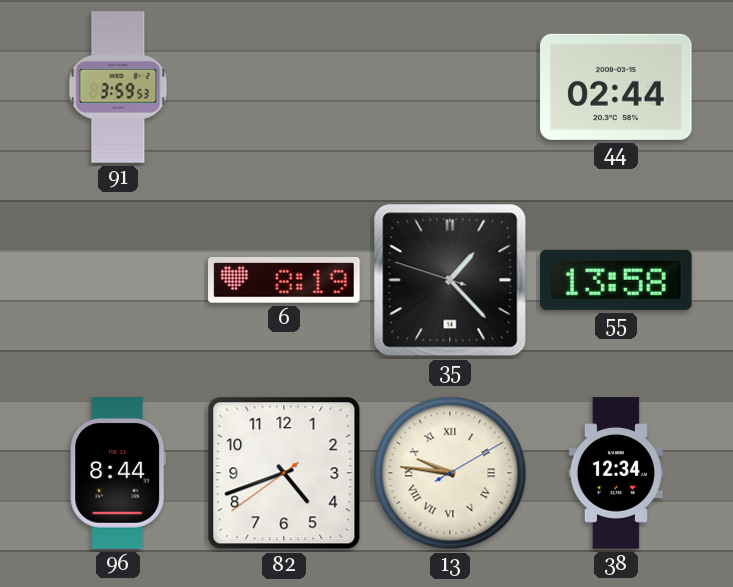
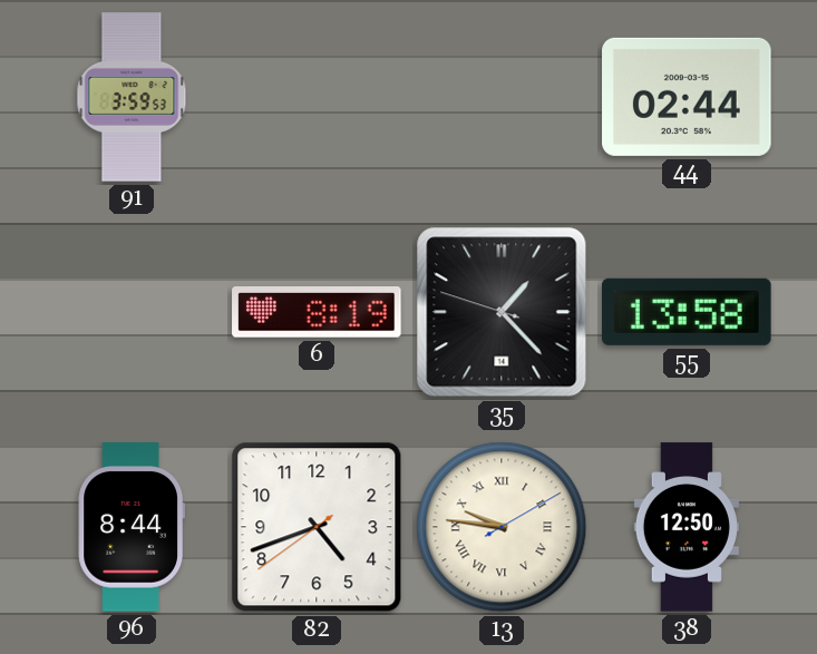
38: 12:34 -> 12:50
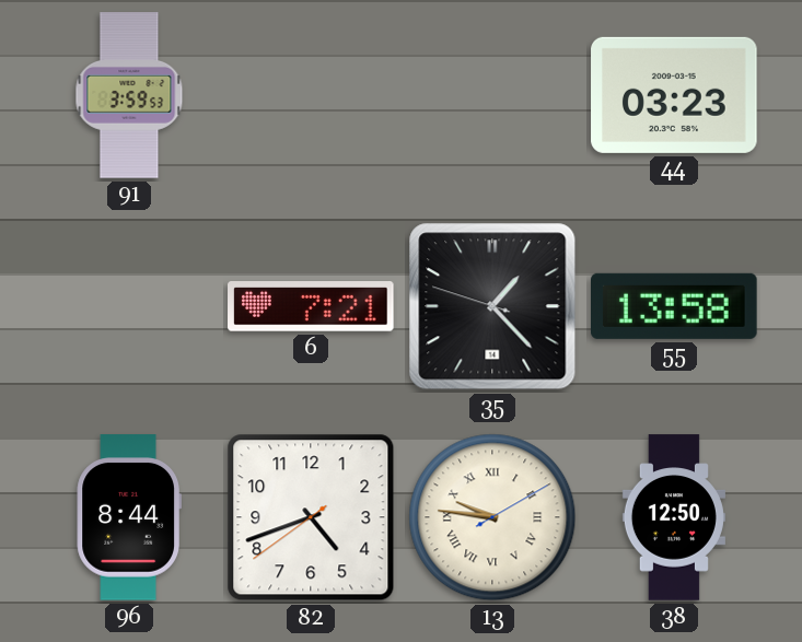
44: 02:44 -> 03:23
6: 8:19 -> 7:21
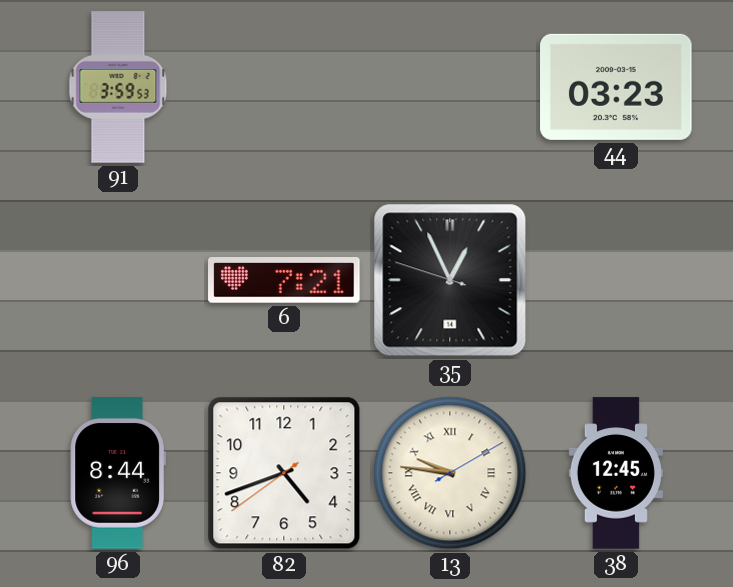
35: 1:22 -> 12:55
55: 13:58 -> none
38: 12:50 -> 12:45
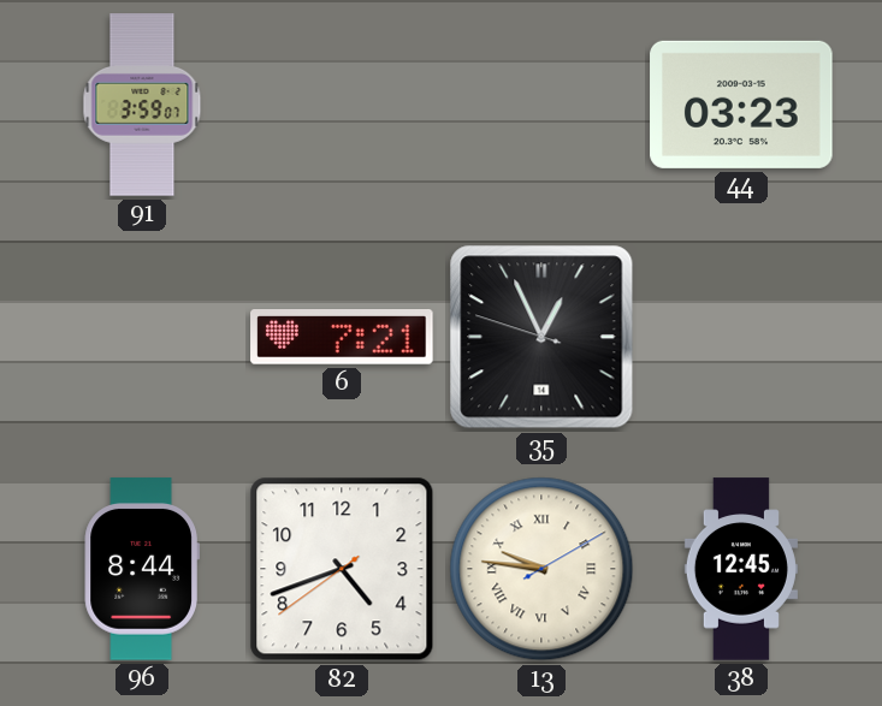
91: 3:59:53 -> 3:59:07
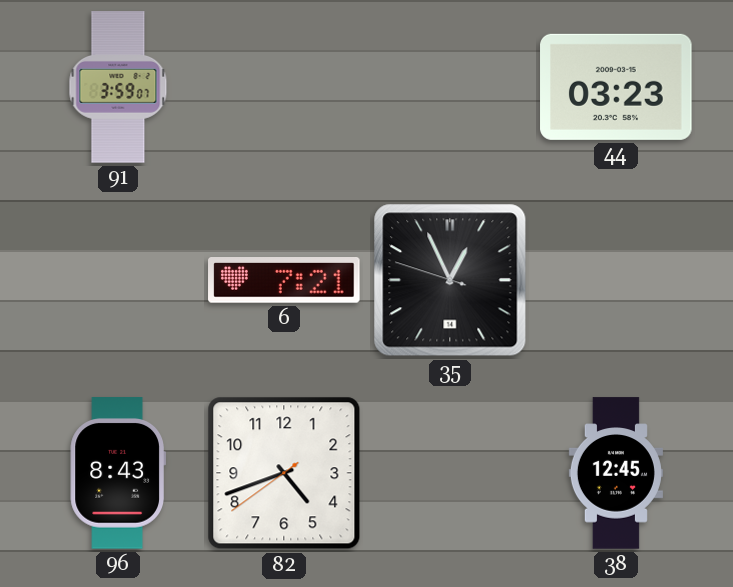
96: 8:44 -> 8:43
13: 9:46 -> none
